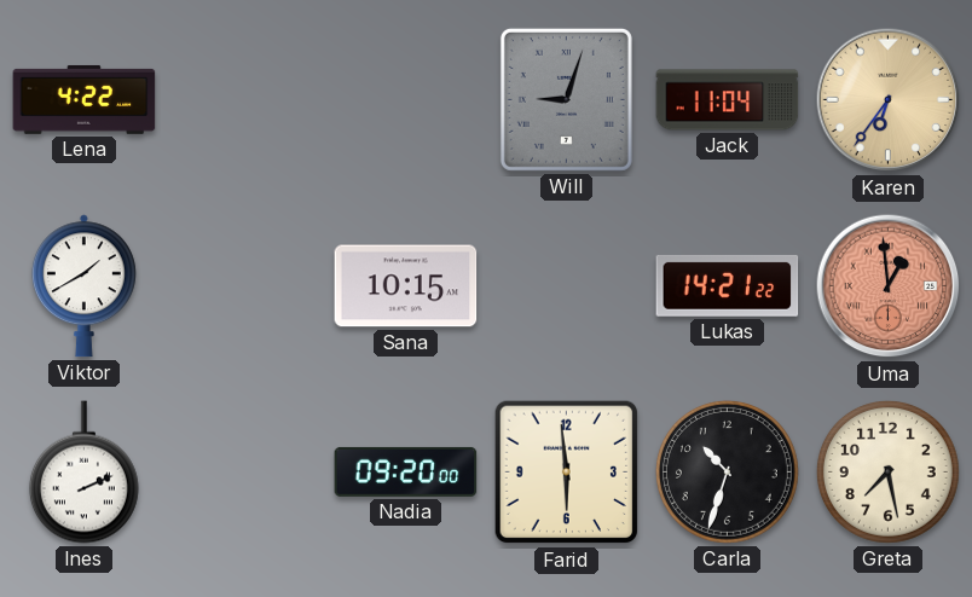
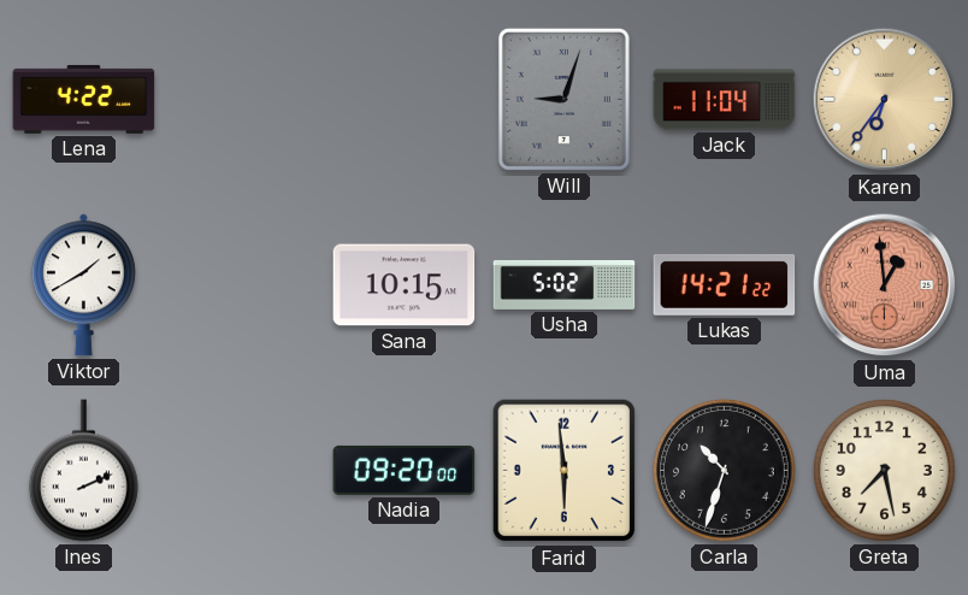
Usha: none -> 5:02
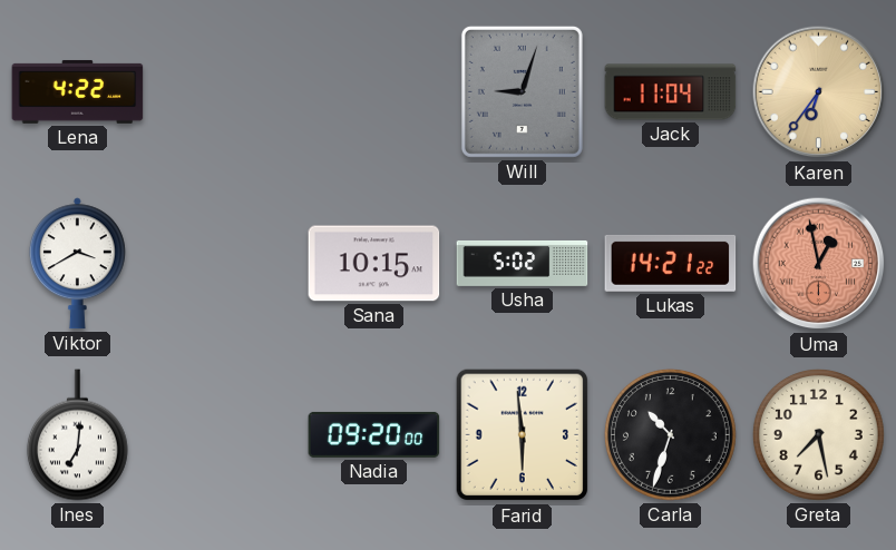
Viktor: 1:40 -> 3:40
Uma: 12:59 -> 12:58
Ines: 2:11 -> 7:01
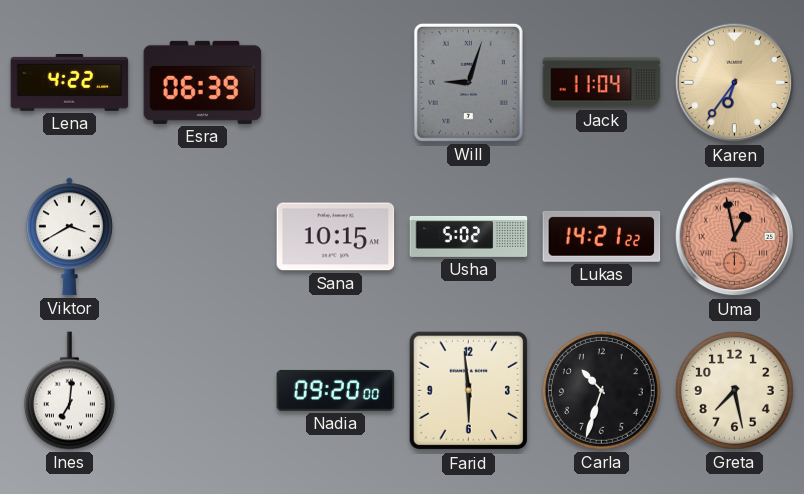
Esra: none -> 06:39
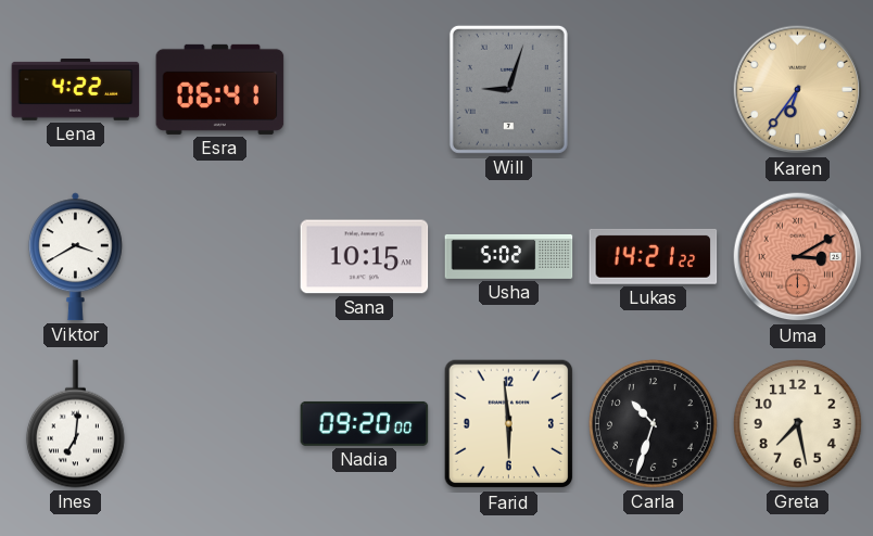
Esra: 06:39 -> 06:41
Jack: 11:04 -> none
Uma: 12:58 -> 3:10
